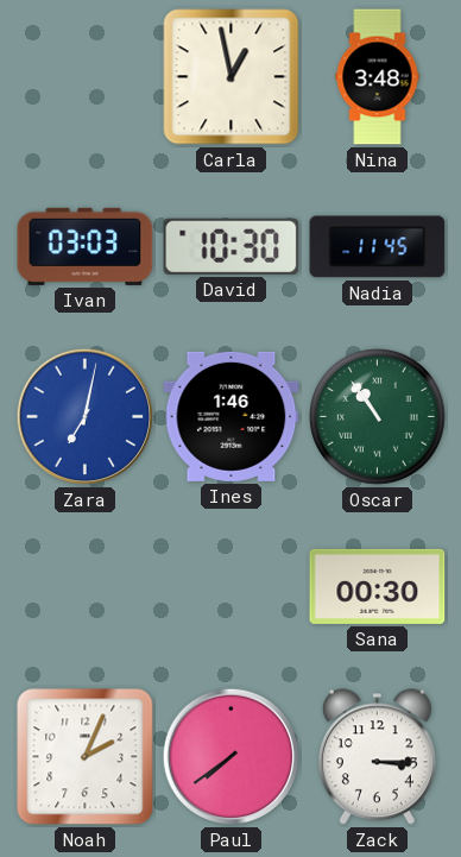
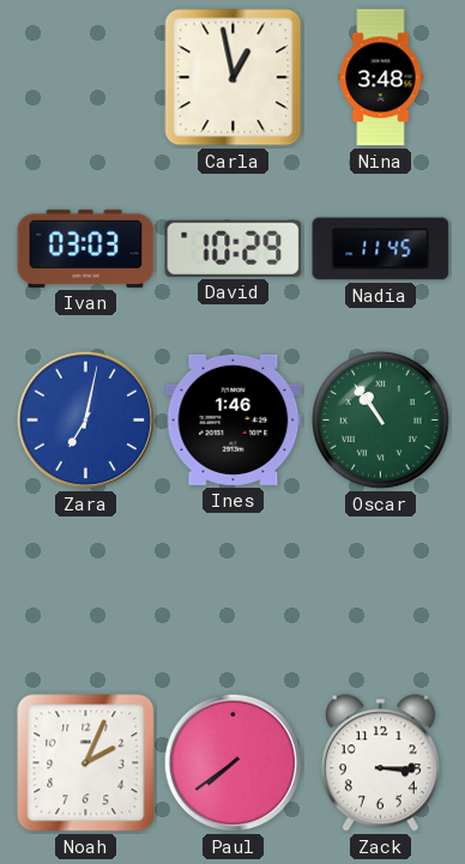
David: 10:30 -> 10:29
Sana: 00:30 -> none
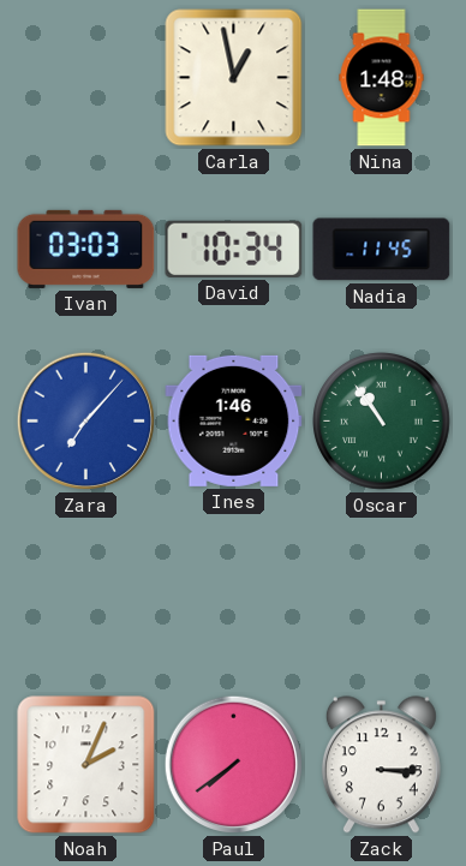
Nina: 3:48 -> 1:48
David: 10:29 -> 10:34
Zara: 7:02 -> 7:07
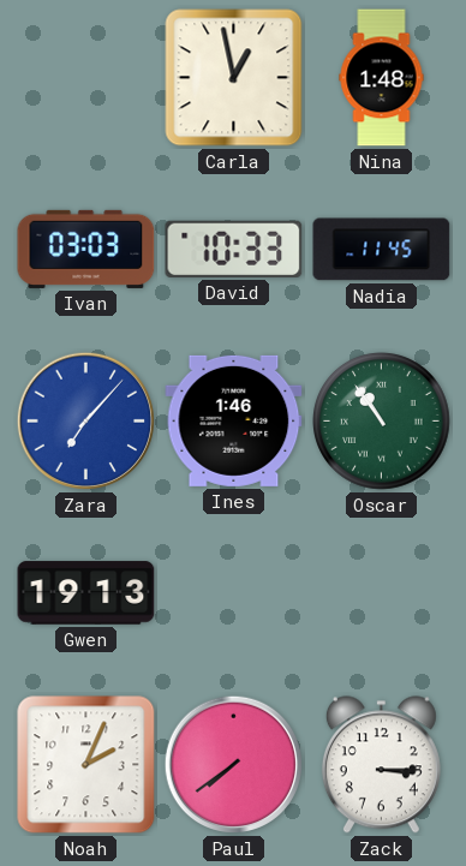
David: 10:34 -> 10:33
Gwen: none -> 19:13
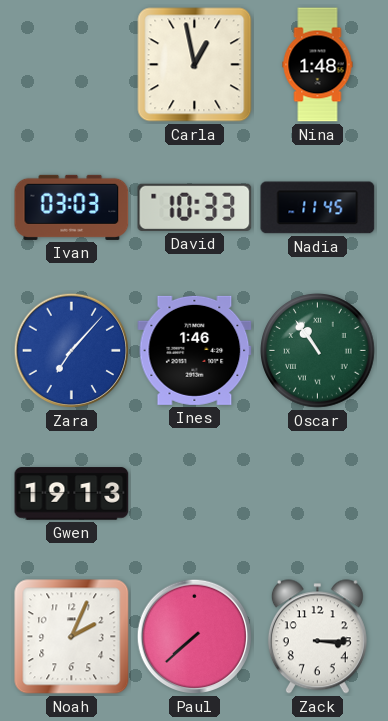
Paul: 7:39 -> 7:38
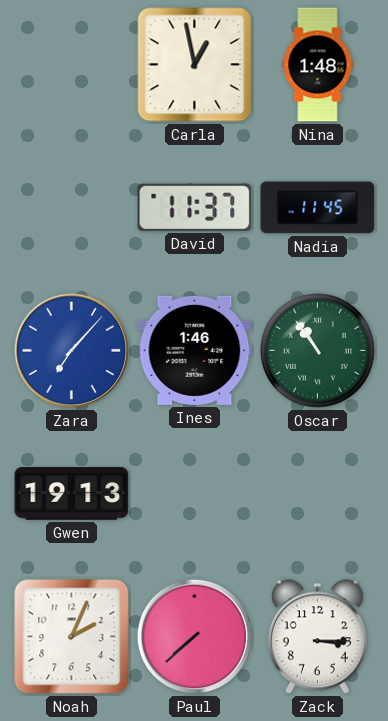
Ivan: 03:03 -> none
David: 10:33 -> 11:37
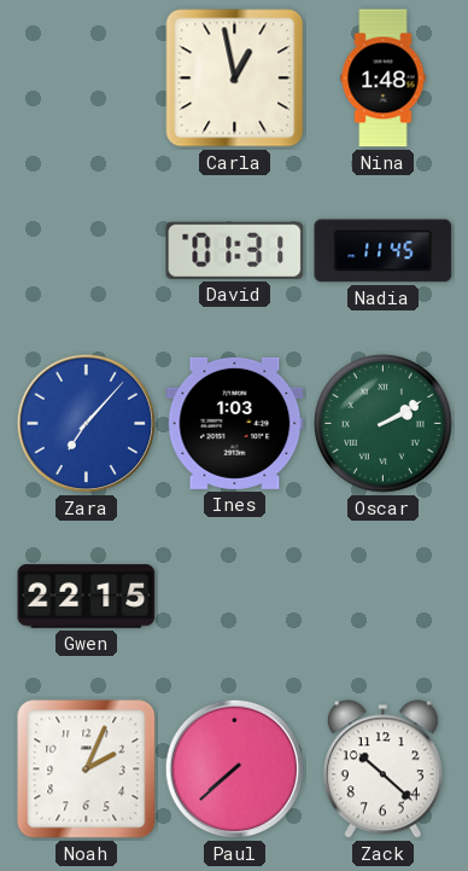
David: 11:37 -> 01:31
Ines: 1:46 -> 1:03
Oscar: 10:54 -> 2:10
Gwen: 19:13 -> 22:15
Zack: 3:15 -> 10:22
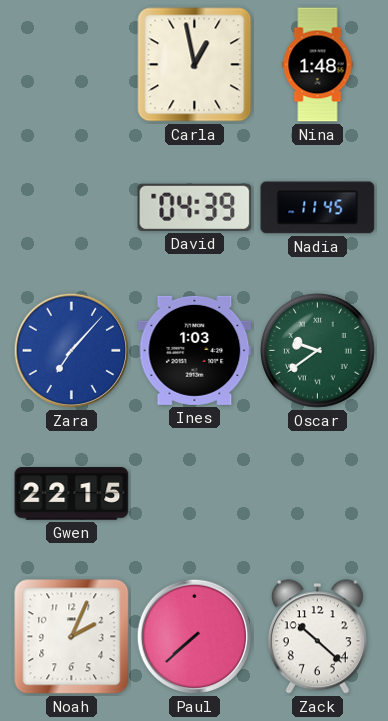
David: 01:31 -> 04:39
Oscar: 2:10 -> 9:39
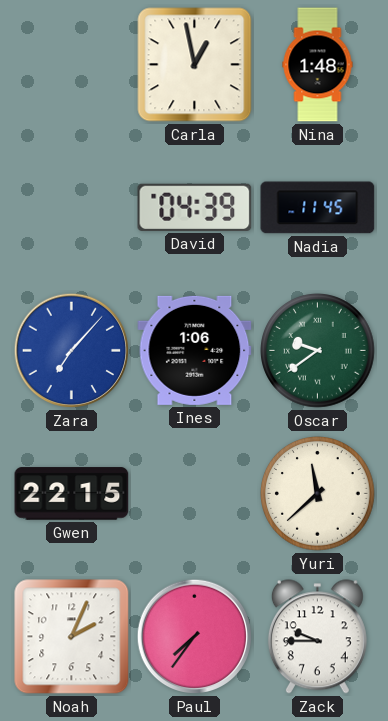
Ines: 1:03 -> 1:06
Yuri: none -> 11:38
Paul: 7:38 -> 7:36
Zack: 10:22 -> 9:45
